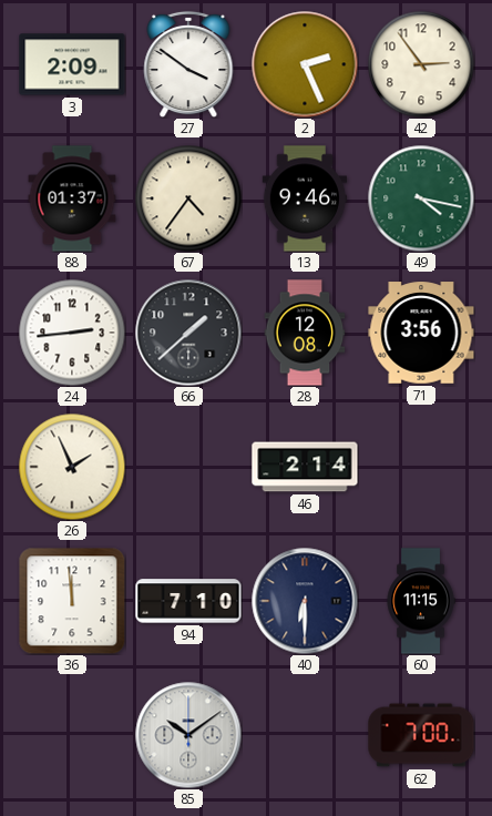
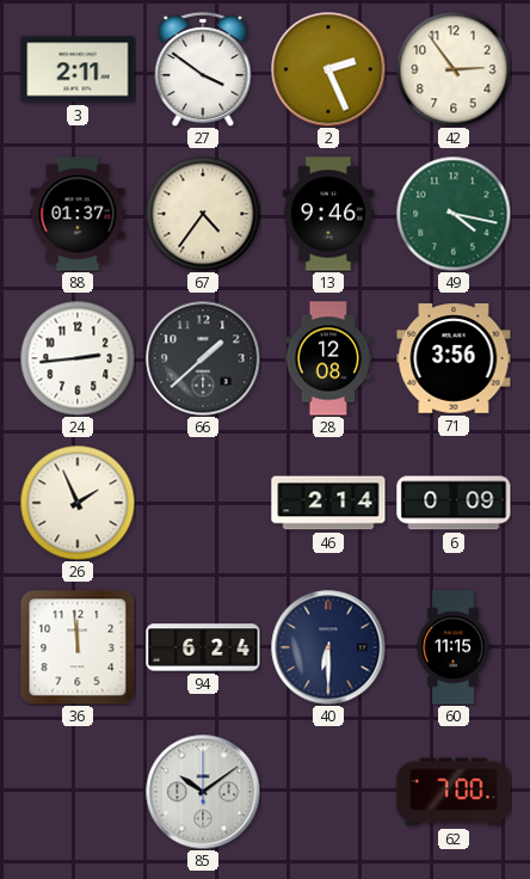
3: 2:09 -> 2:11
6: none -> 0:09
94: 7:10 -> 6:24
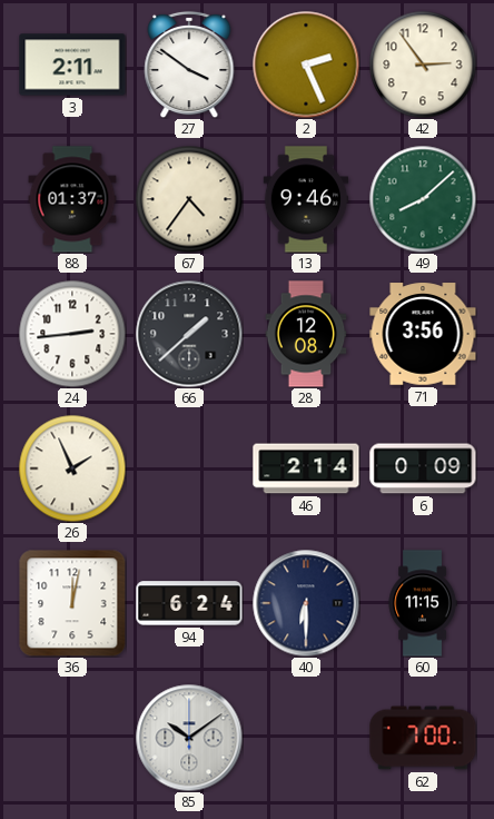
49: 4:17 -> 8:08
36: 11:59 -> 12:02
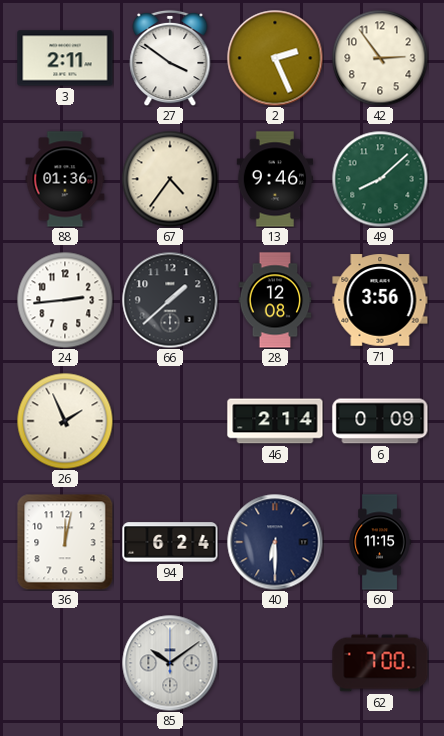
88: 01:37 -> 01:36
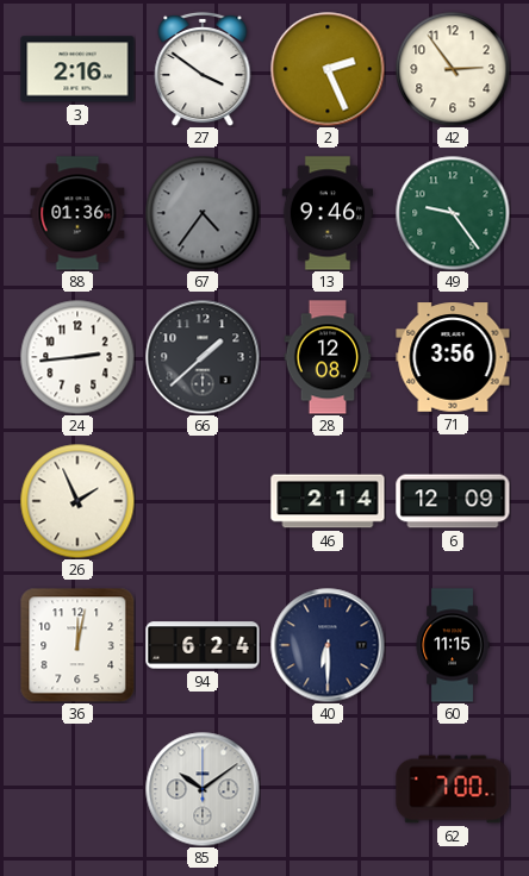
3: 2:11 -> 2:16
67 dial: cream -> grey
49: 8:08 -> 9:24
6: 0:09 -> 12:09
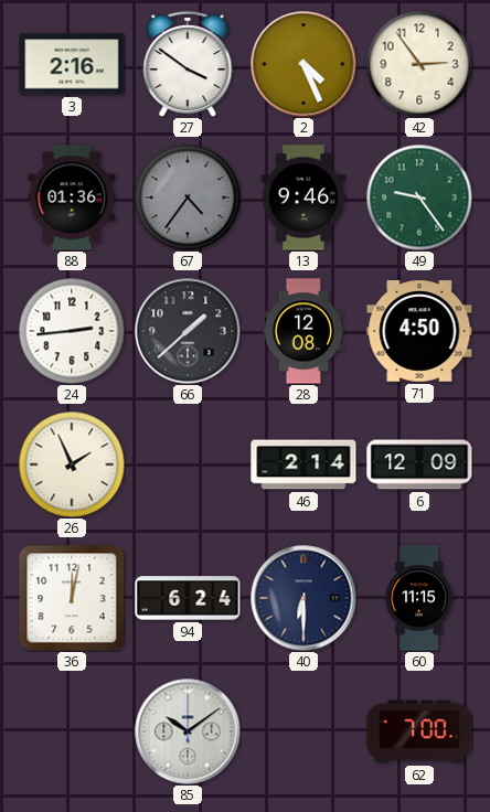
2: 2:26 -> 4:26
71: 3:56 -> 4:50
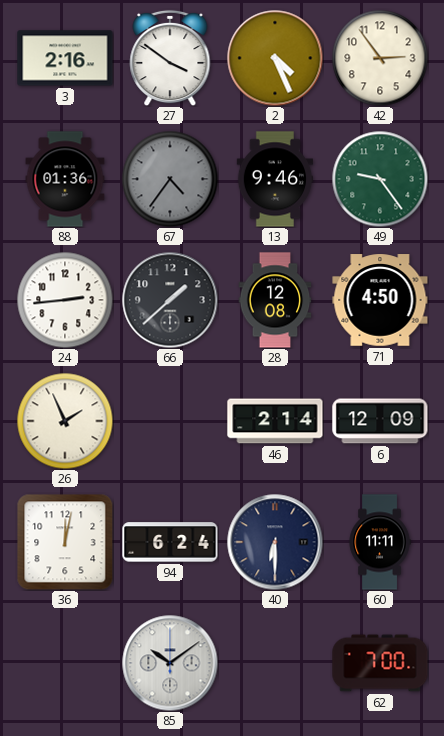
60: 11:15 -> 11:11
